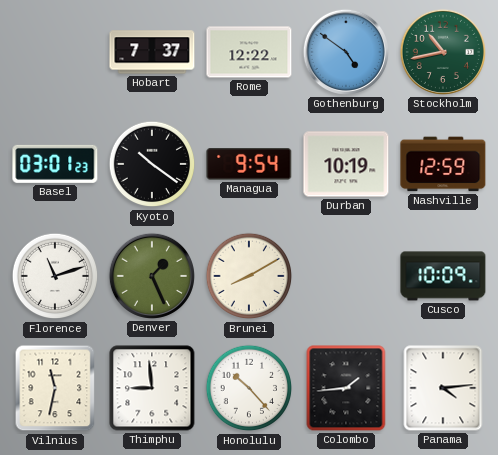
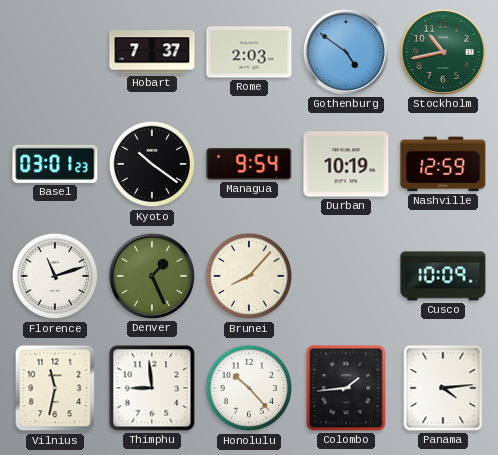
Rome: 12:22 -> 2:03
Brunei: 8:10 -> 8:07
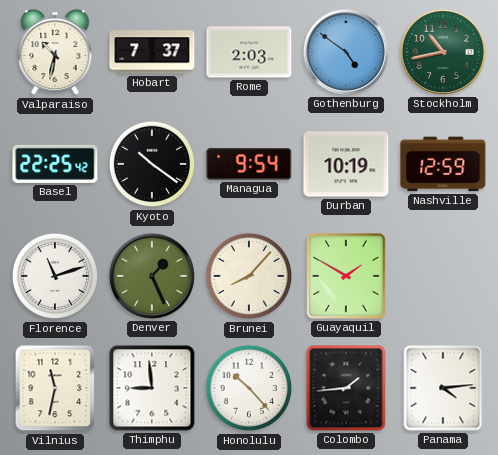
Valparaiso: none -> 10:32
Basel: 03:01 -> 22:25
Guayaquil: none -> 1:50
Cusco: 10:09 -> none
